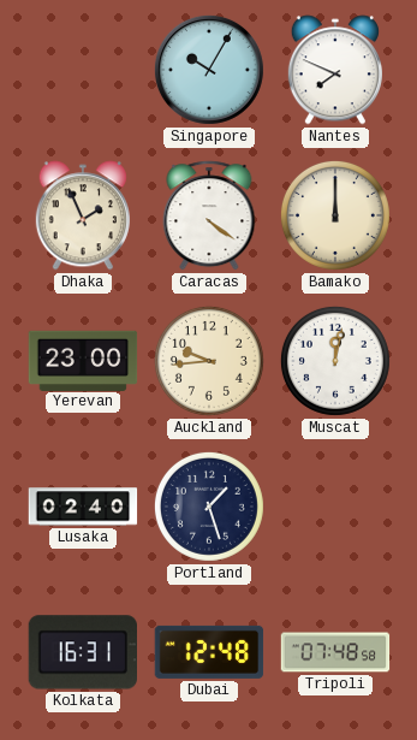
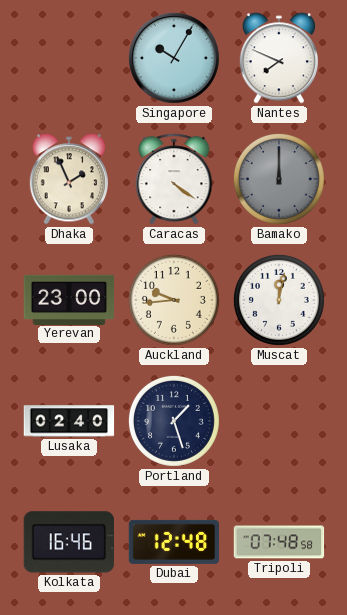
Bamako dial: cream -> grey
Kolkata: 16:31 -> 16:46
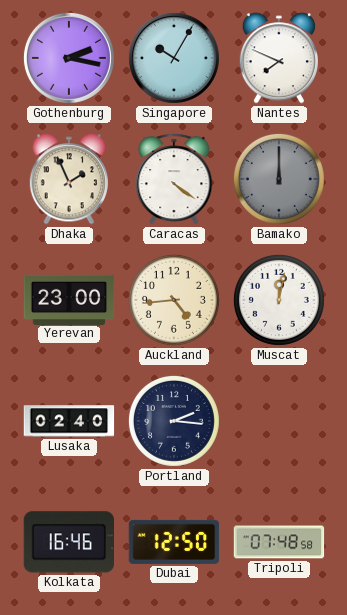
Gothenburg: none -> 2:17
Auckland: 9:44 -> 4:44
Portland: 1:27 -> 2:16
Dubai: 12:48 -> 12:50
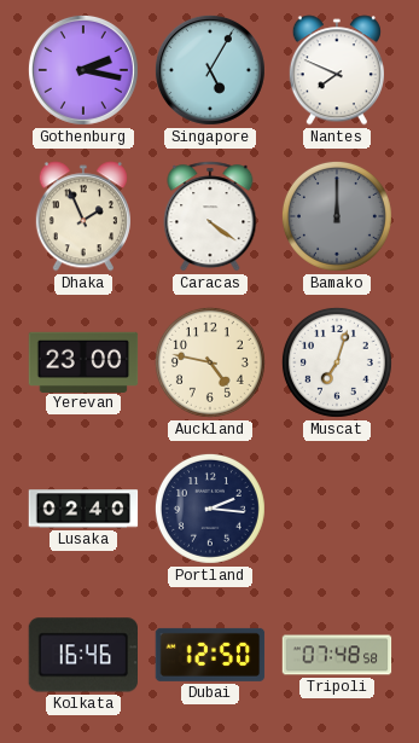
Singapore: 10:05 -> 5:05
Auckland: 4:44 -> 4:47
Muscat: 12:02 -> 7:03
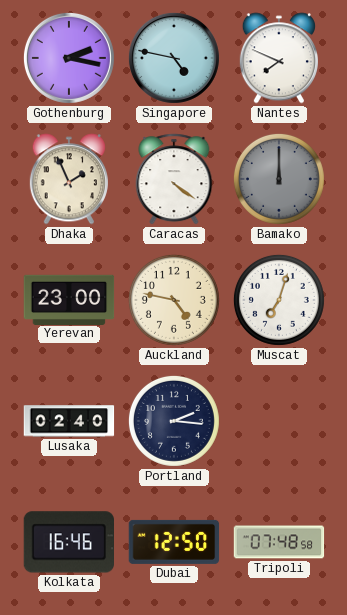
Singapore: 5:05 -> 4:47
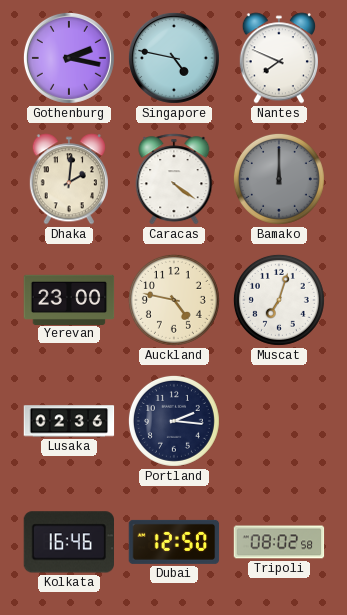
Dhaka: 1:56 -> 2:01
Lusaka: 02:40 -> 02:36
Tripoli: 07:48 -> 08:02
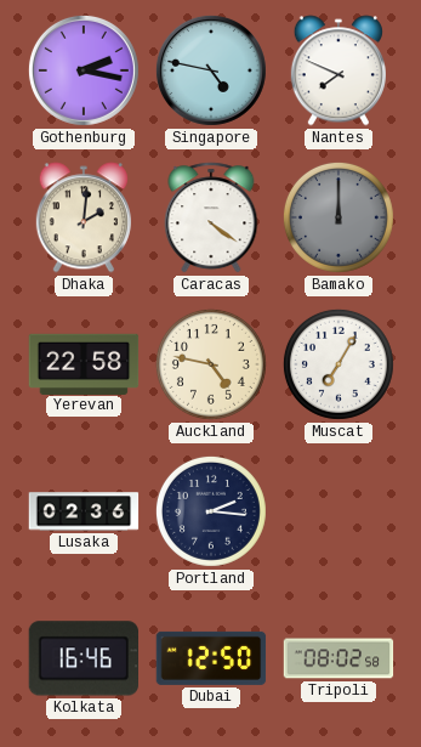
Yerevan: 23:00 -> 22:58
Muscat: 7:03 -> 7:05
